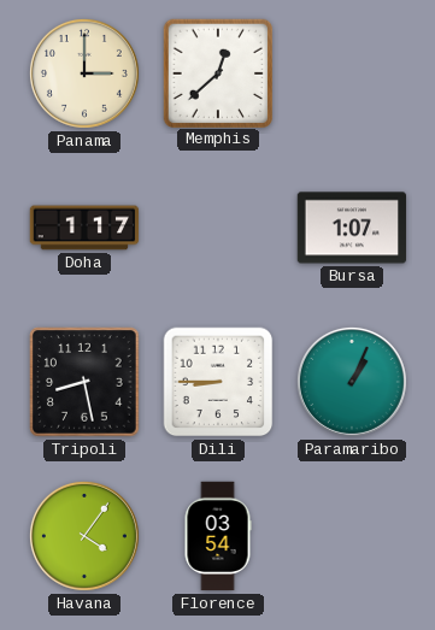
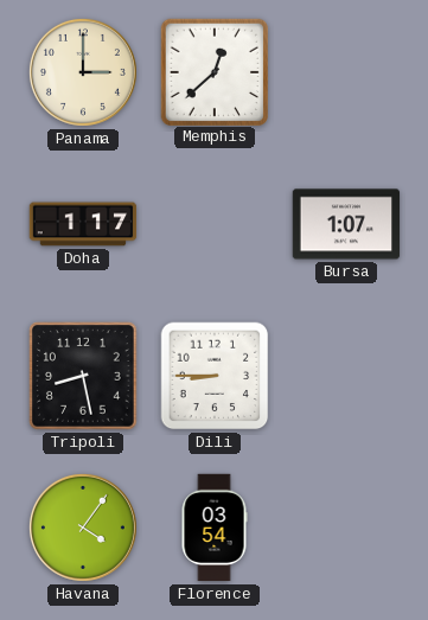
Paramaribo: 1:04 -> none
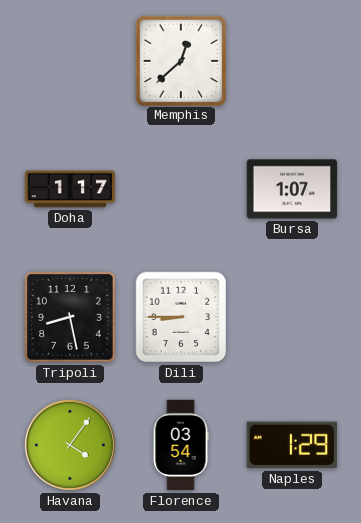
Panama: 3:00 -> none
Naples: none -> 1:29
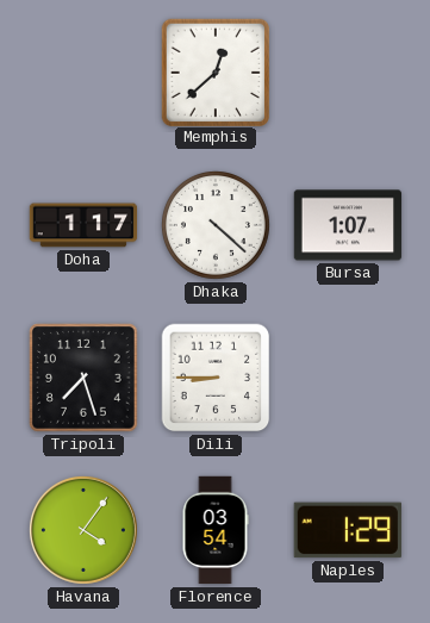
Dhaka: none -> 4:22
Tripoli: 8:28 -> 7:27
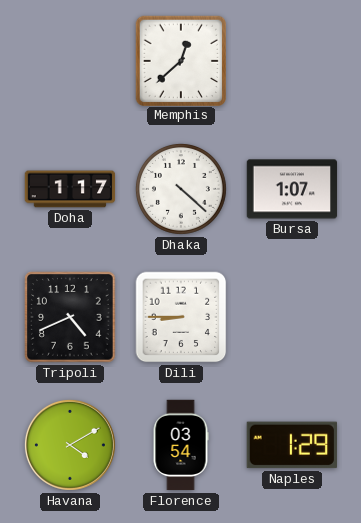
Tripoli: 7:27 -> 4:41
Havana: 4:06 -> 4:10
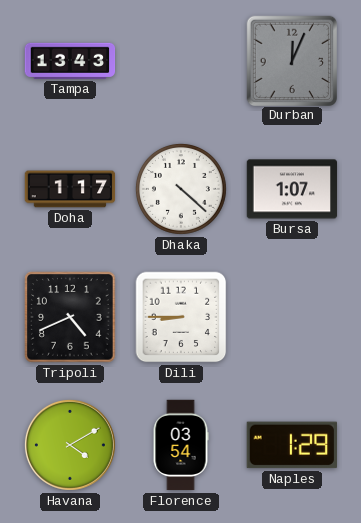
Tampa: none -> 13:43
Memphis: 12:38 -> none
Durban: none -> 12:04
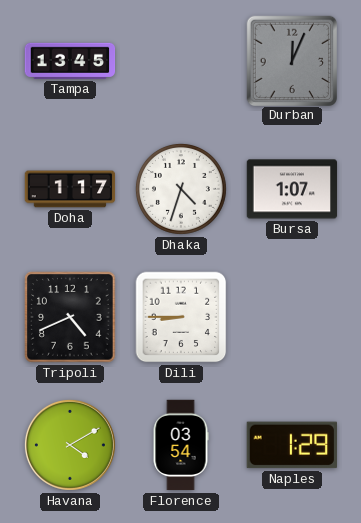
Tampa: 13:43 -> 13:45
Dhaka: 4:22 -> 4:33
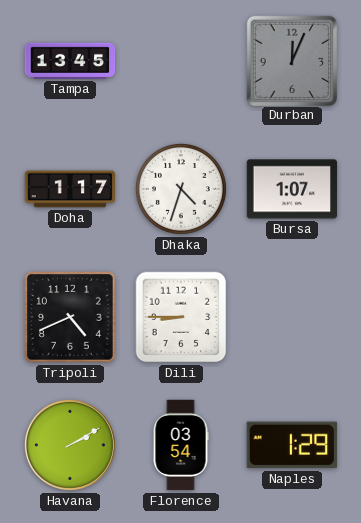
Havana: 4:10 -> 2:10
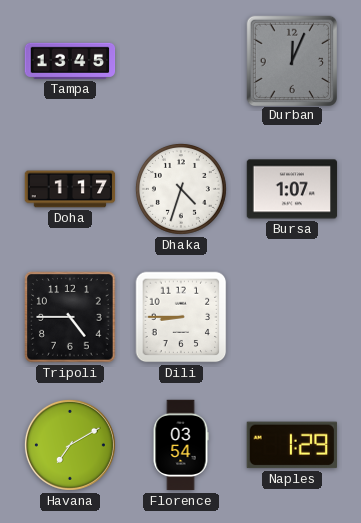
Tripoli: 4:41 -> 4:45
Havana: 2:10 -> 7:10
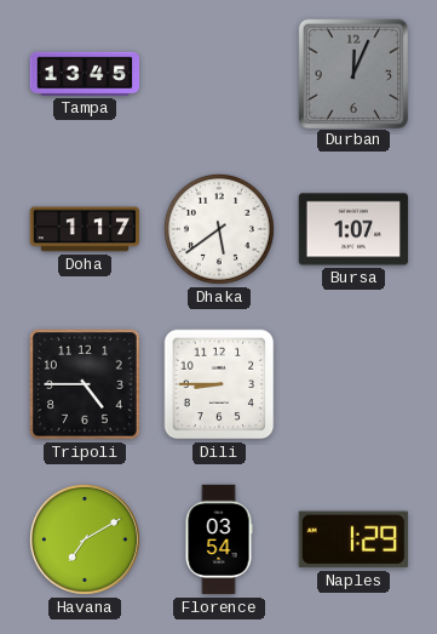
Dhaka: 4:33 -> 5:39
